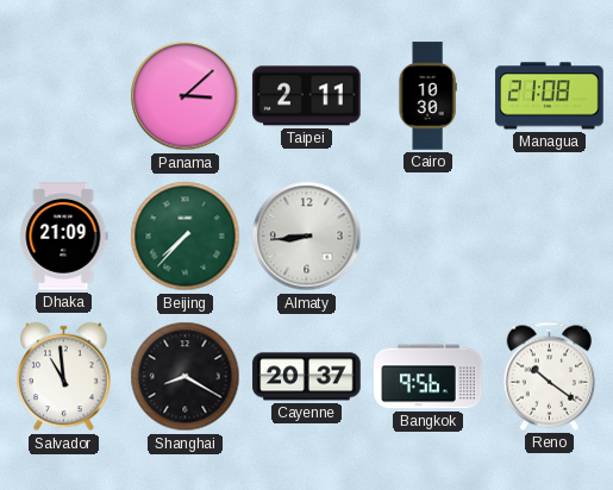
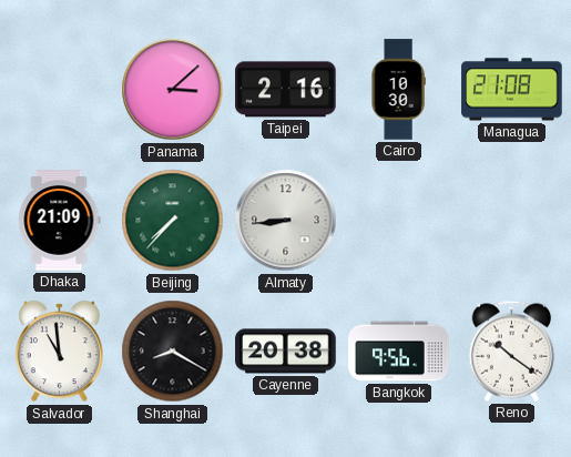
Taipei: 2:11 -> 2:16
Cayenne: 20:37 -> 20:38
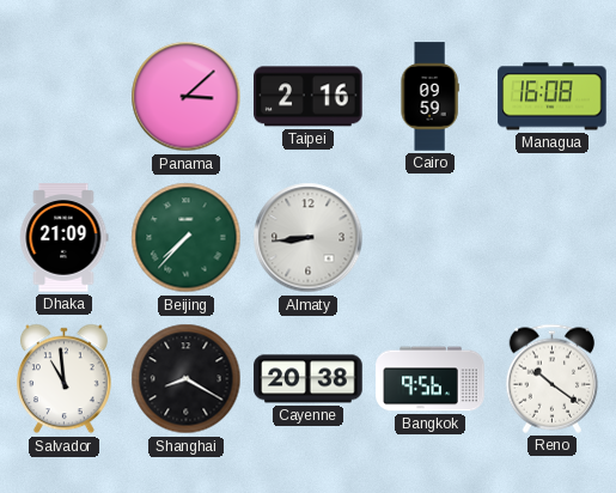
Cairo: 10:30 -> 09:59
Managua: 21:08 -> 16:08
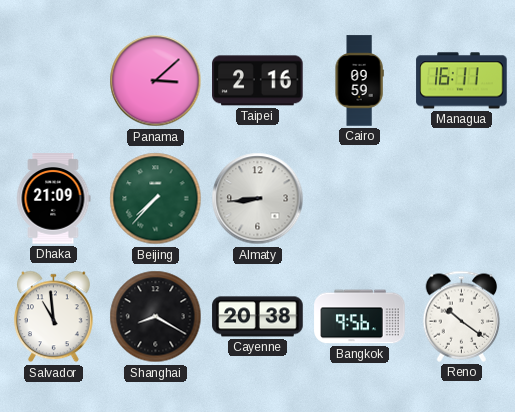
Managua: 16:08 -> 16:11
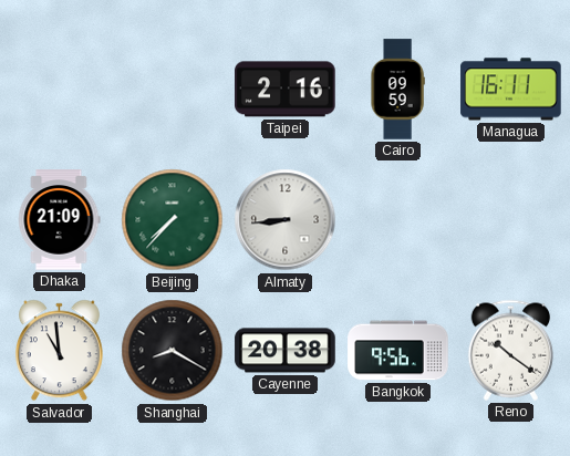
Panama: 3:08 -> none
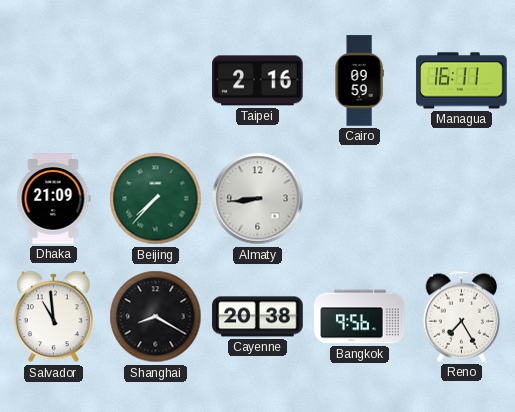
Reno: 10:21 -> 7:25
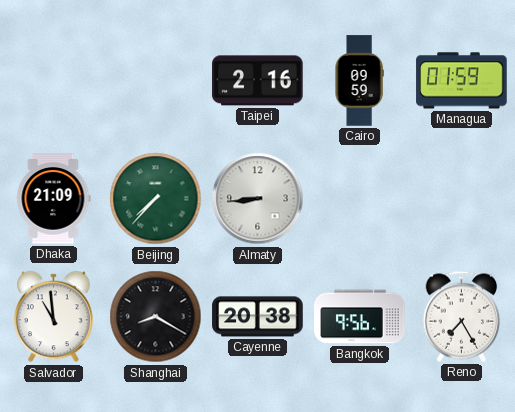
Managua: 16:11 -> 01:59
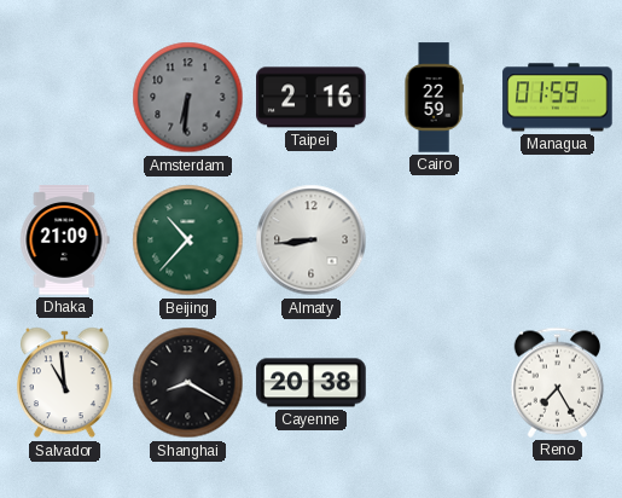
Amsterdam: none -> 6:31
Cairo: 09:59 -> 22:59
Beijing: 7:37 -> 10:37
Bangkok: 9:56 -> none
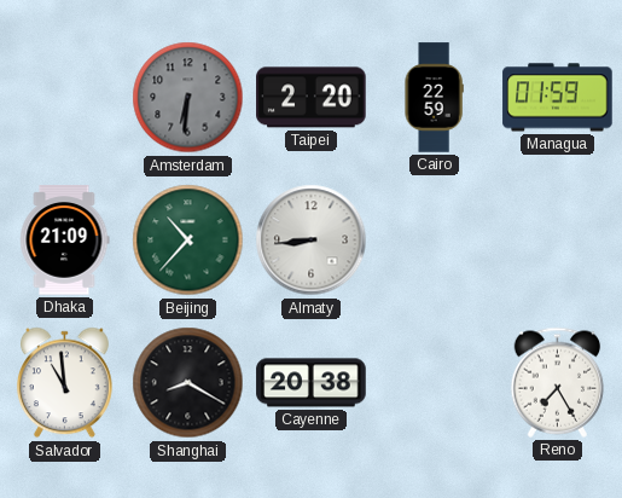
Taipei: 2:16 -> 2:20
